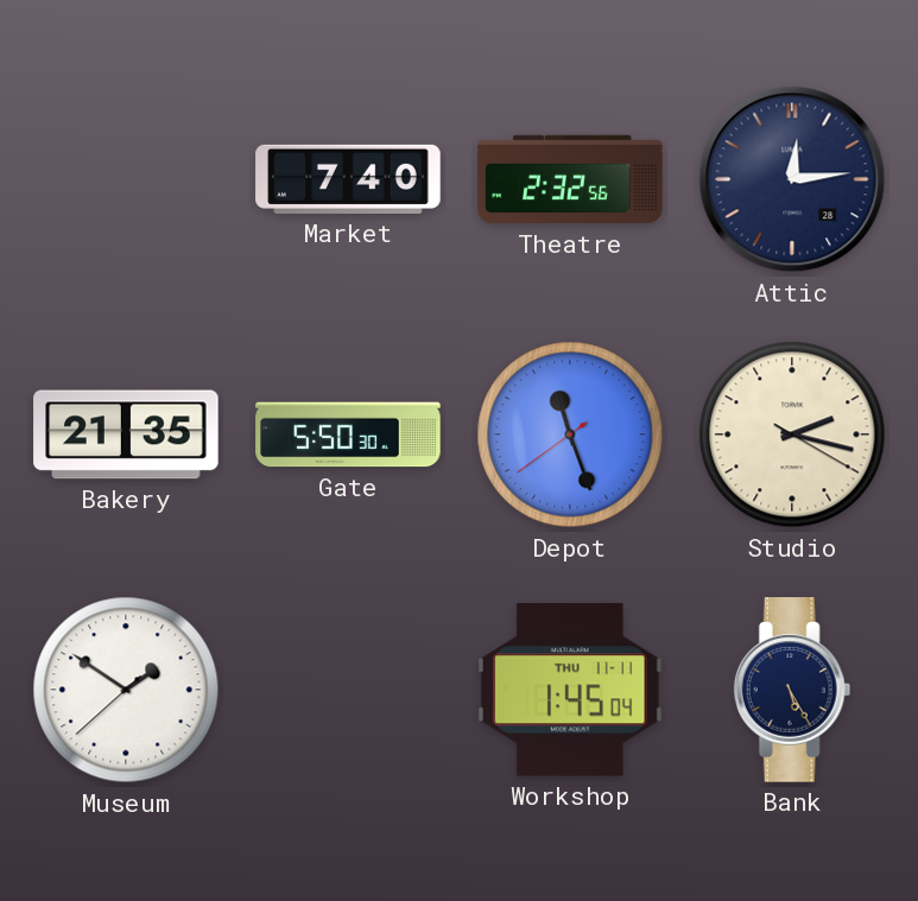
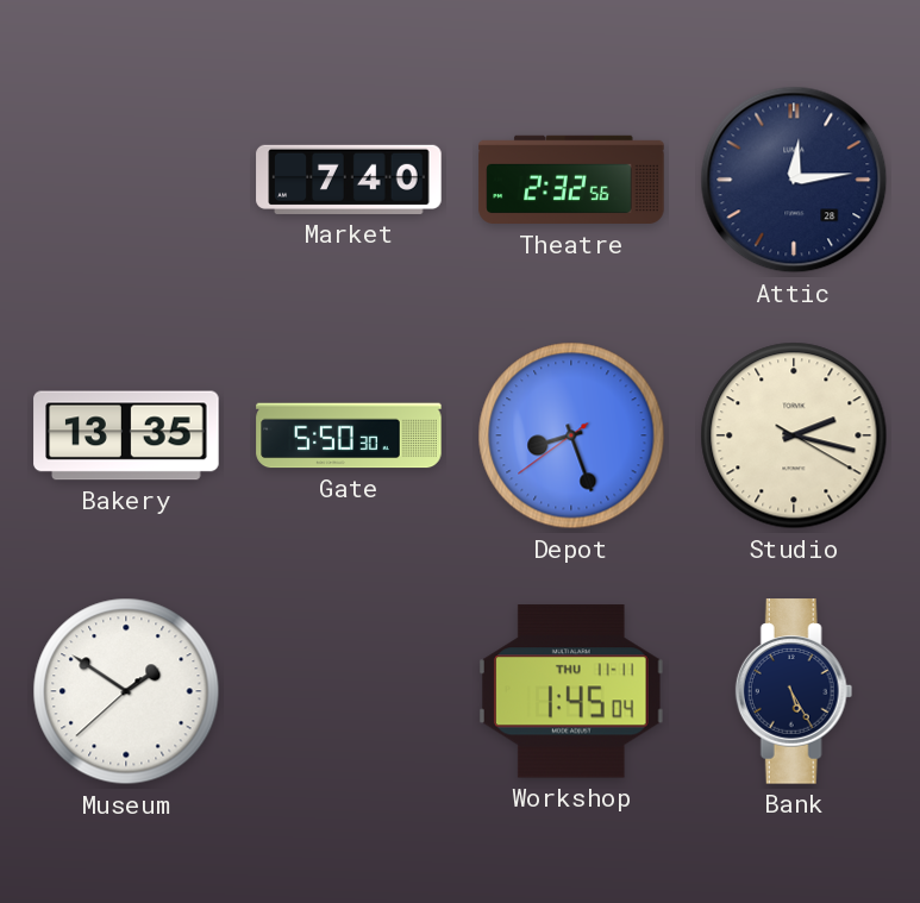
Bakery: 21:35 -> 13:35
Depot: 11:26 -> 8:26
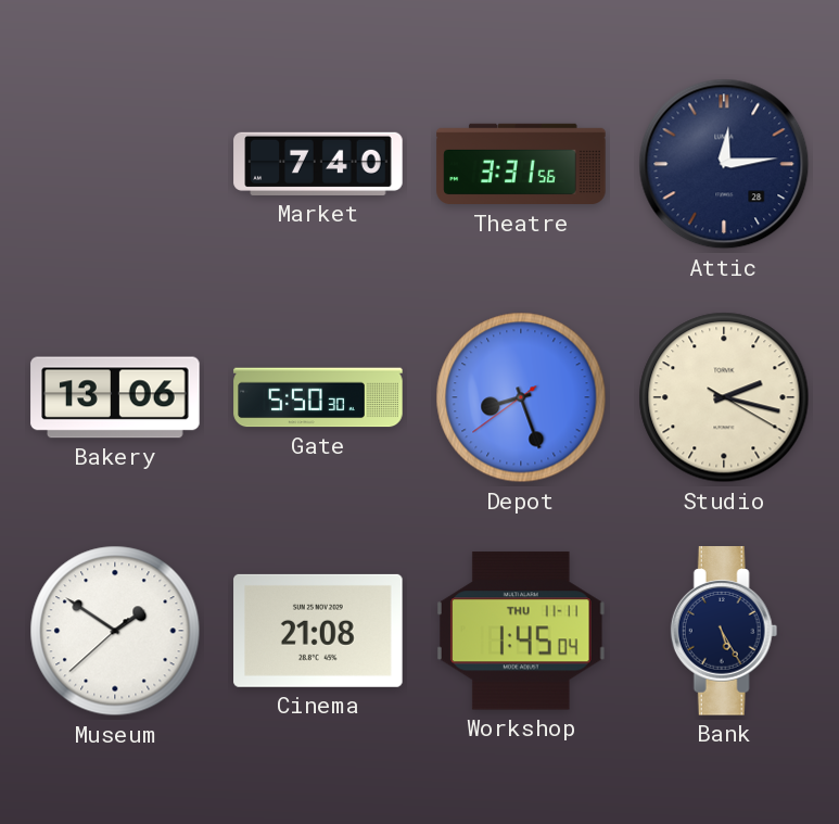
Theatre: 2:32 -> 3:31
Bakery: 13:35 -> 13:06
Cinema: none -> 21:08
